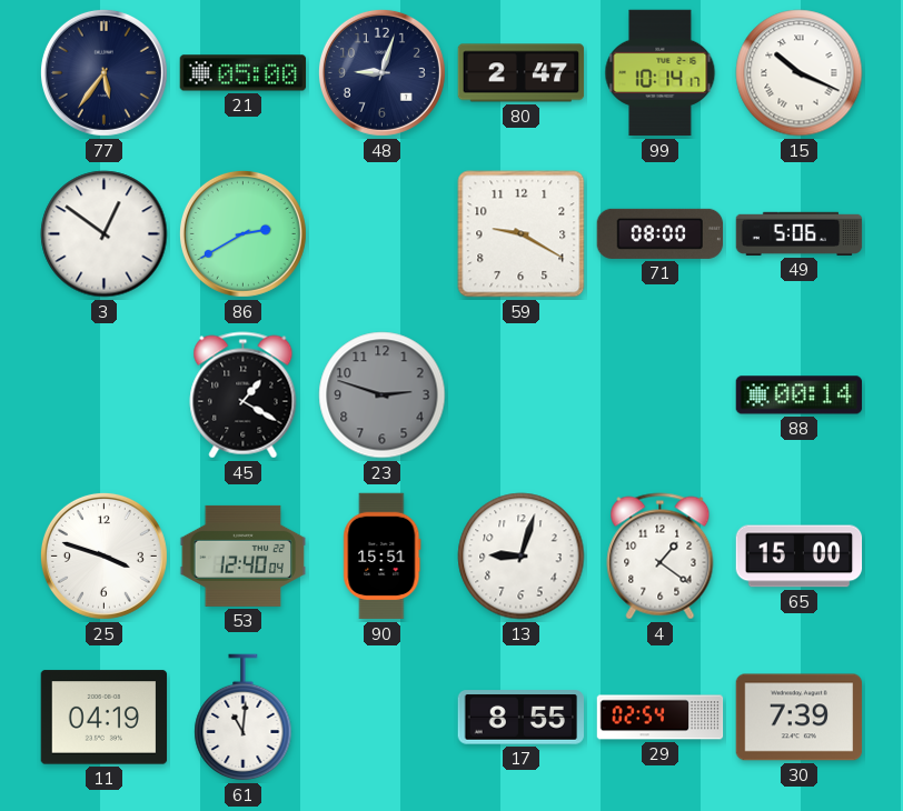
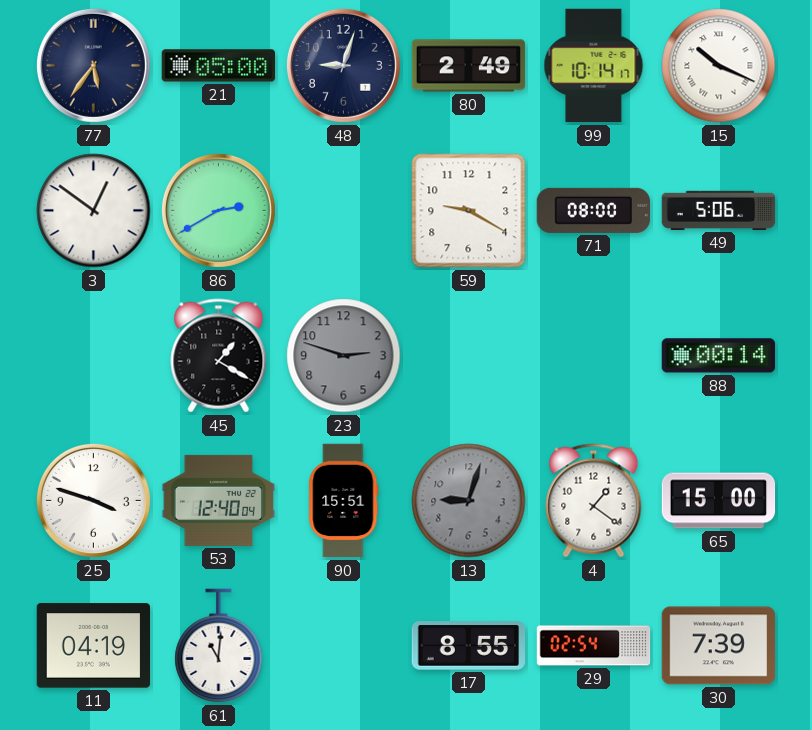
80: 2:47 -> 2:49
13 dial: white -> grey
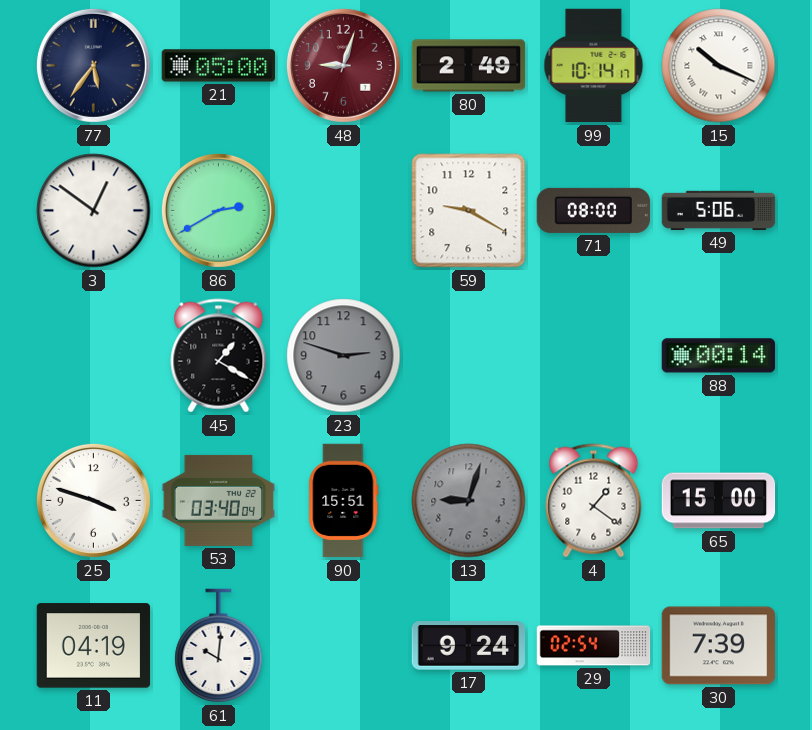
48 dial: navy -> burgundy
53: 12:40 -> 03:40
61: 11:01 -> 10:01
17: 8:55 -> 9:24
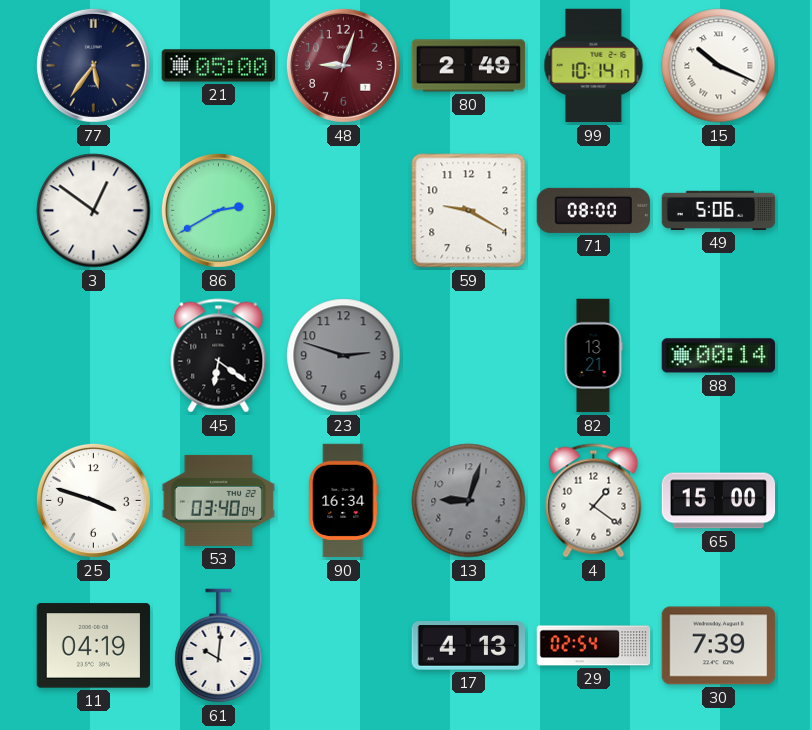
45: 1:20 -> 6:21
82: none -> 13:21
90: 15:51 -> 16:34
17: 9:24 -> 4:13
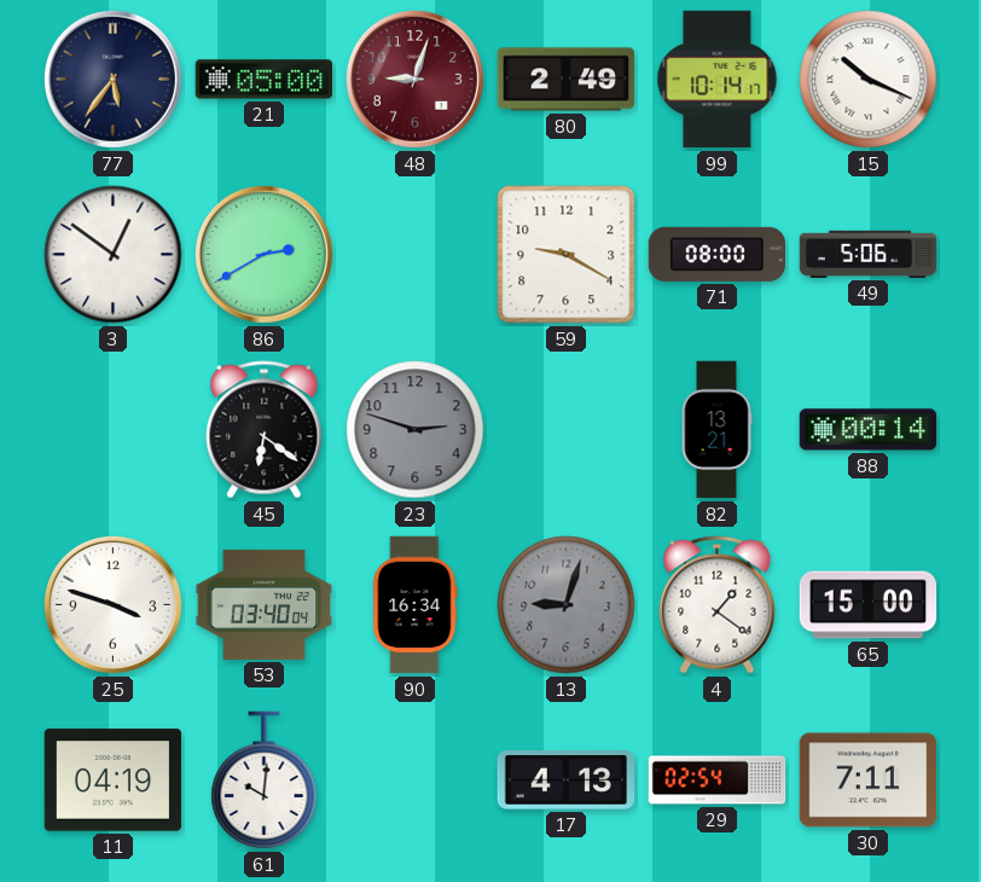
30: 7:39 -> 7:11
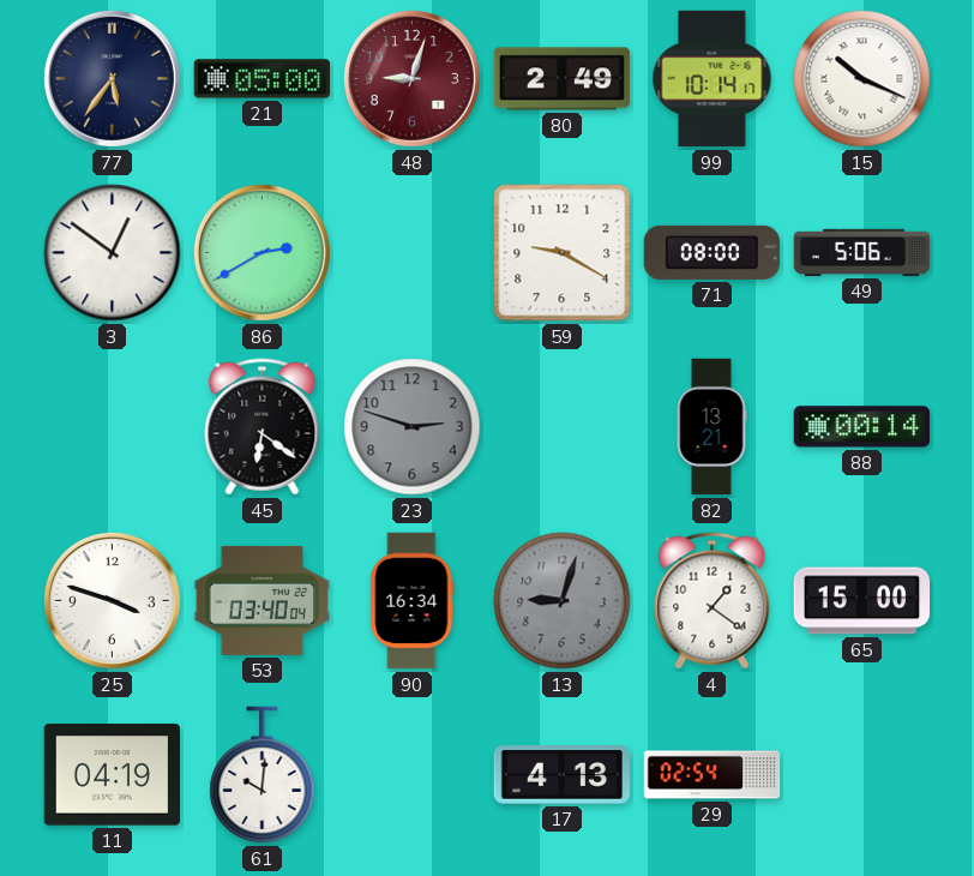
30: 7:11 -> none
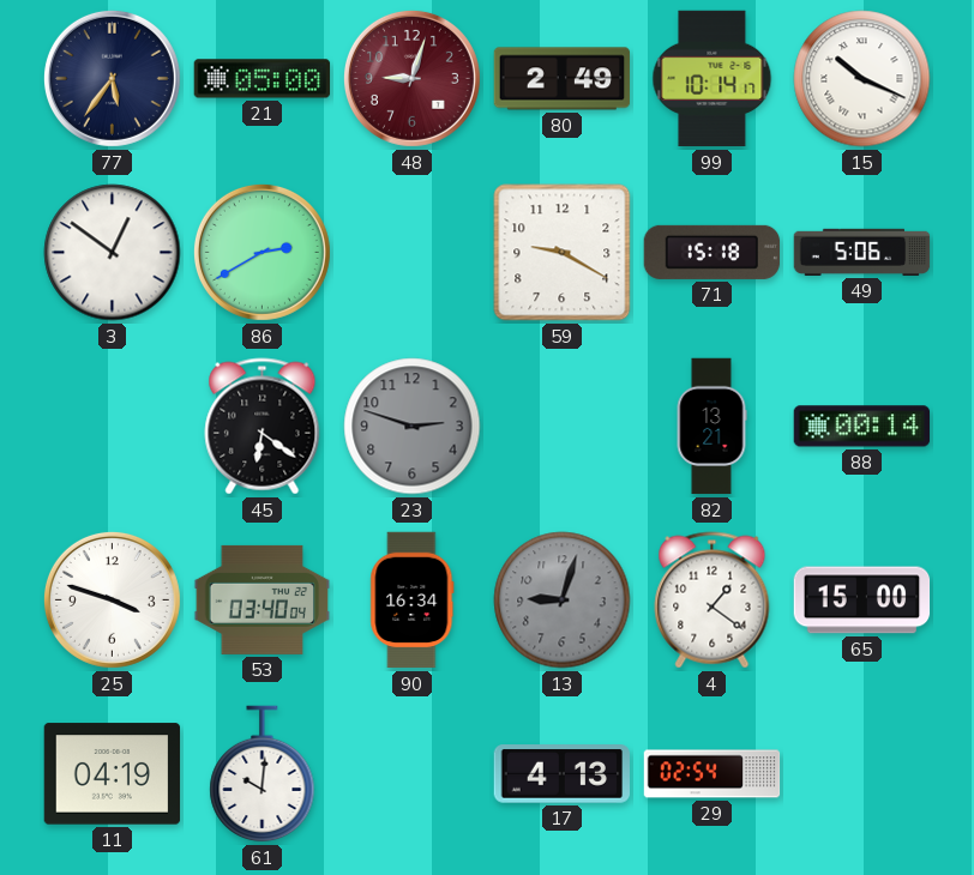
71: 08:00 -> 15:18
